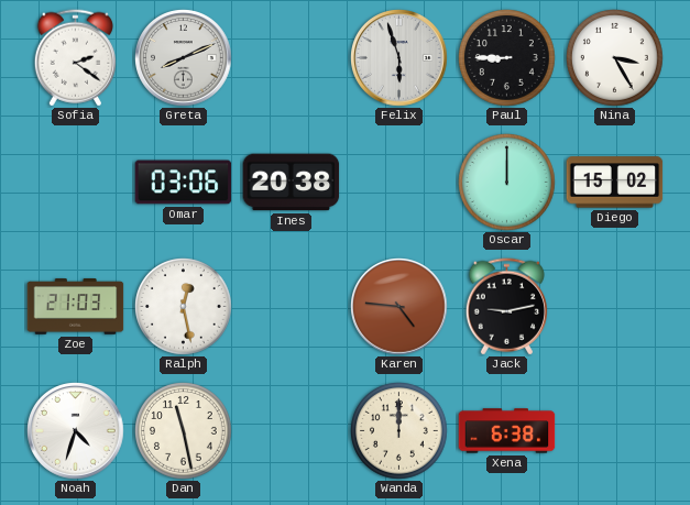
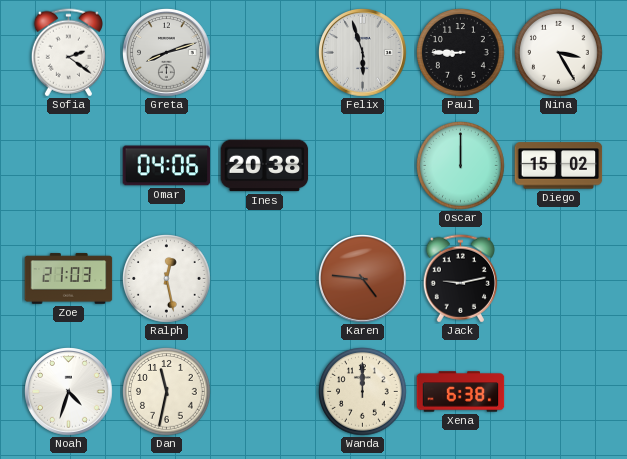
Greta: 8:11 -> 8:12
Omar: 03:06 -> 04:06
Dan: 11:28 -> 11:32
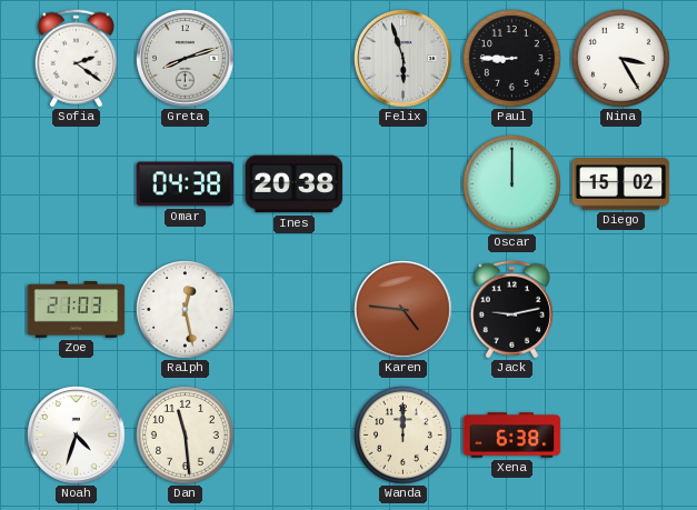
Omar: 04:06 -> 04:38
Dan: 11:32 -> 11:29
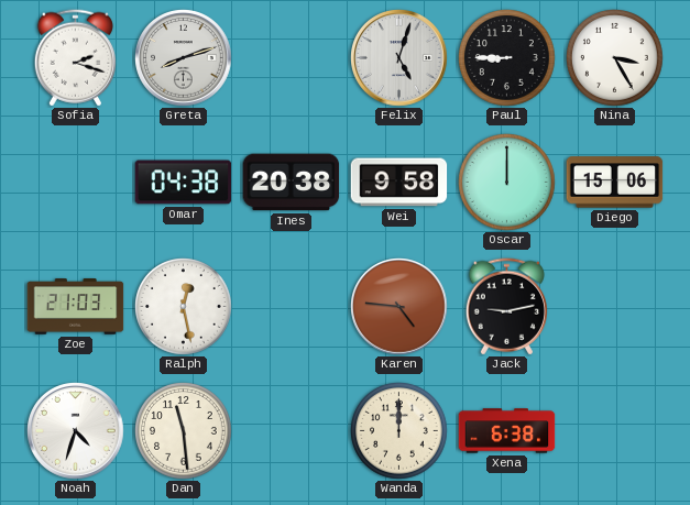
Sofia: 2:21 -> 2:18
Felix: 5:57 -> 5:03
Wei: none -> 9:58
Diego: 15:02 -> 15:06
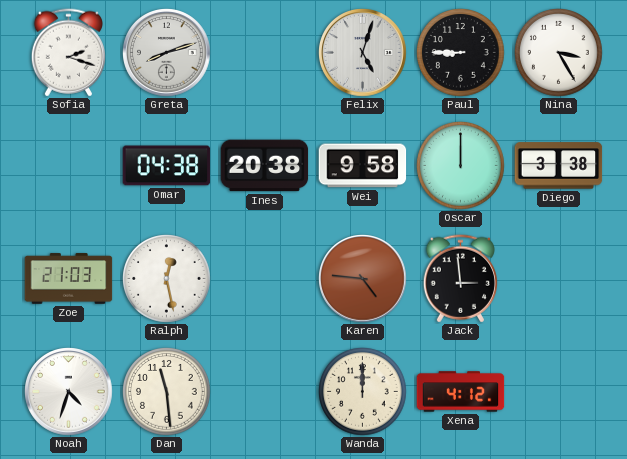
Diego: 15:06 -> 3:38
Jack: 9:13 -> 2:59
Xena: 6:38 -> 4:12
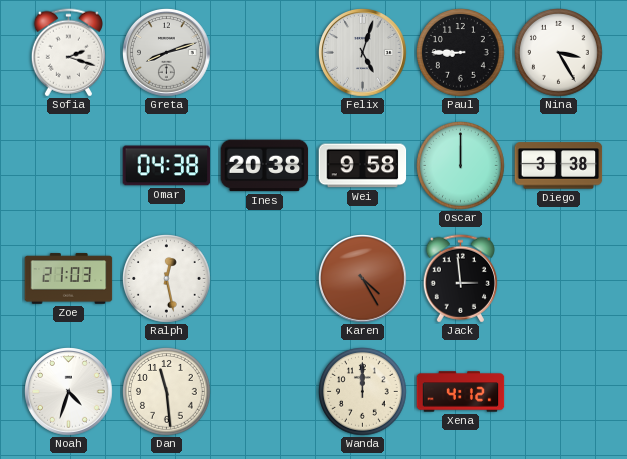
Karen: 4:46 -> 4:25
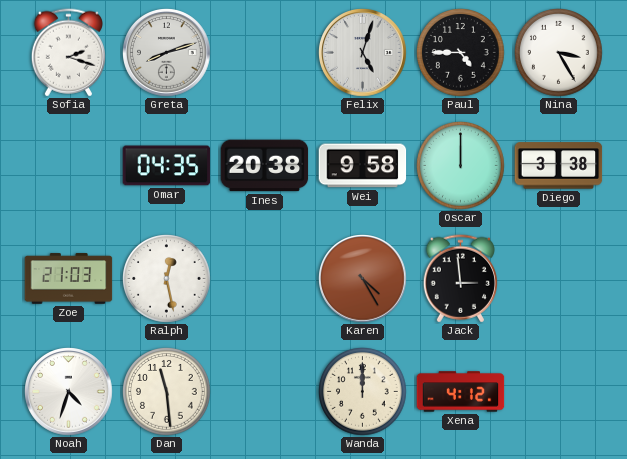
Paul: 8:45 -> 4:45
Omar: 04:38 -> 04:35
